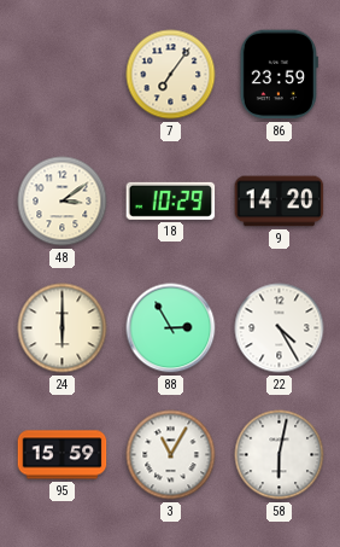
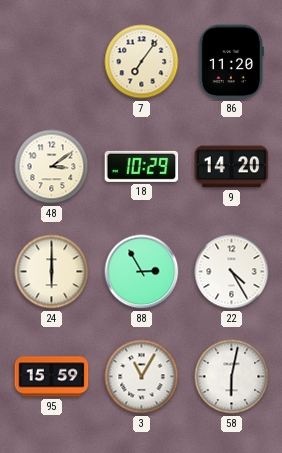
86: 23:59 -> 11:20
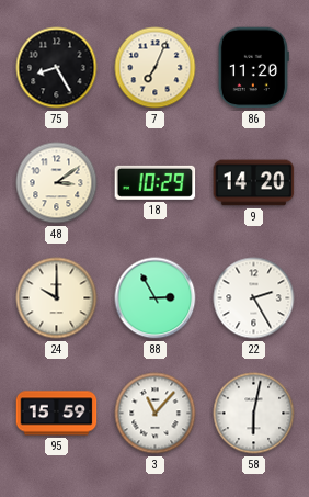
75: none -> 8:25
7: 7:06 -> 7:04
24: 6:00 -> 10:00
22: 4:25 -> 2:25
3: 11:05 -> 11:07
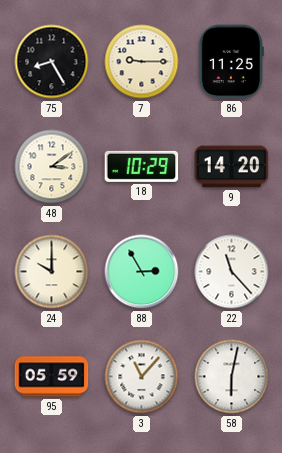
7: 7:04 -> 9:15
86: 11:20 -> 11:25
22: 2:25 -> 11:23
95: 15:59 -> 05:59
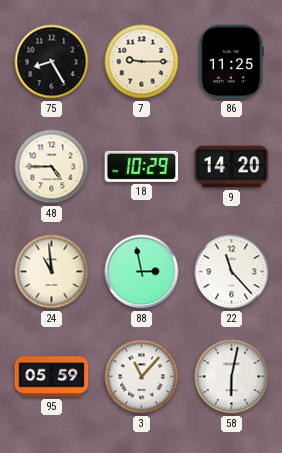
48: 3:09 -> 4:45
24: 10:00 -> 10:59
88: 2:55 -> 2:58
